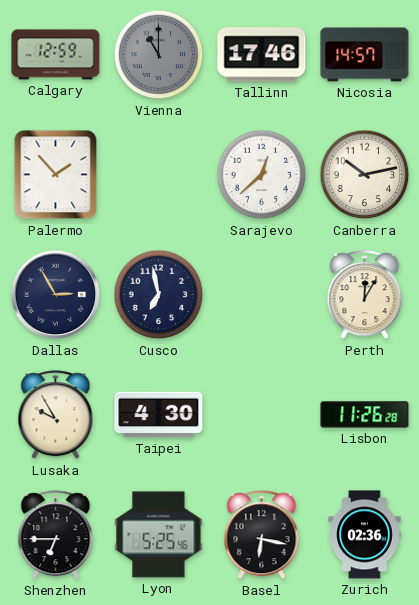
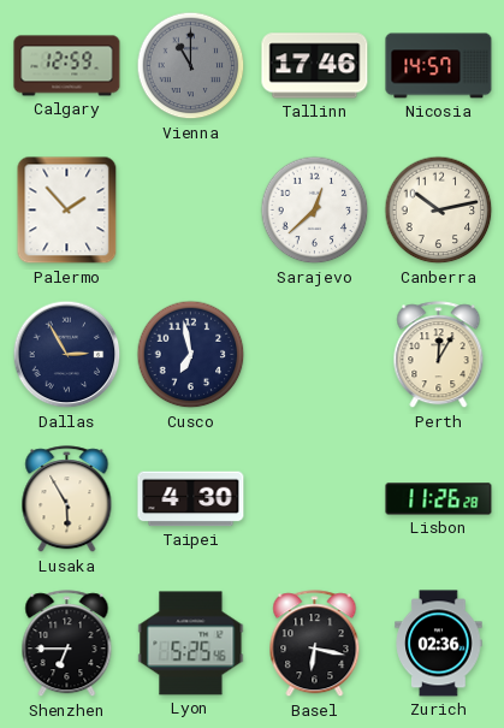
Lusaka: 9:55 -> 5:55
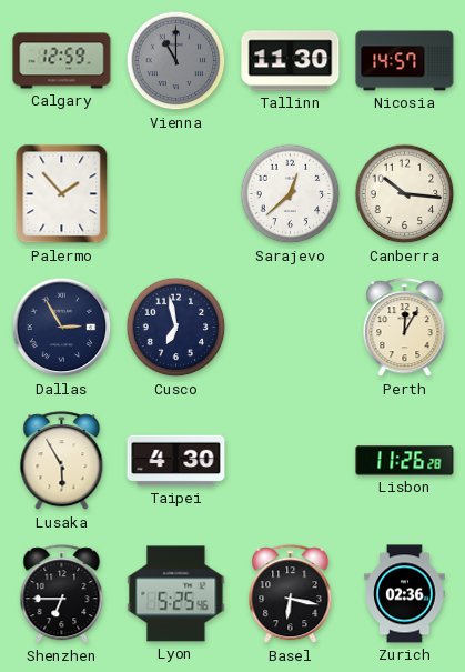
Tallinn: 17:46 -> 11:30
Canberra: 10:13 -> 10:16
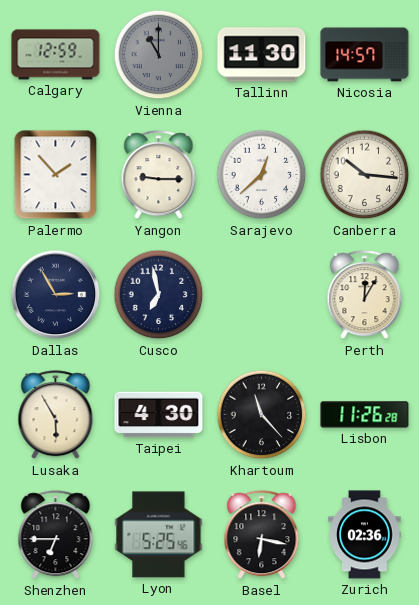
Yangon: none -> 9:15
Khartoum: none -> 11:23
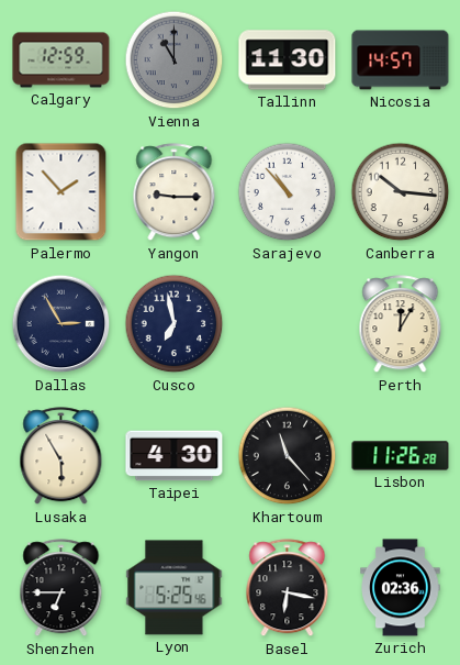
Sarajevo: 12:38 -> 10:53
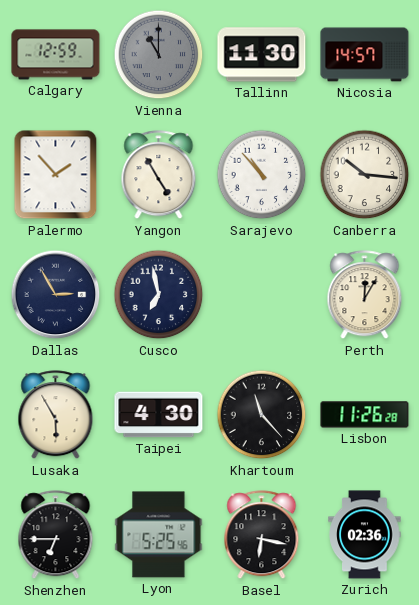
Yangon: 9:15 -> 4:55
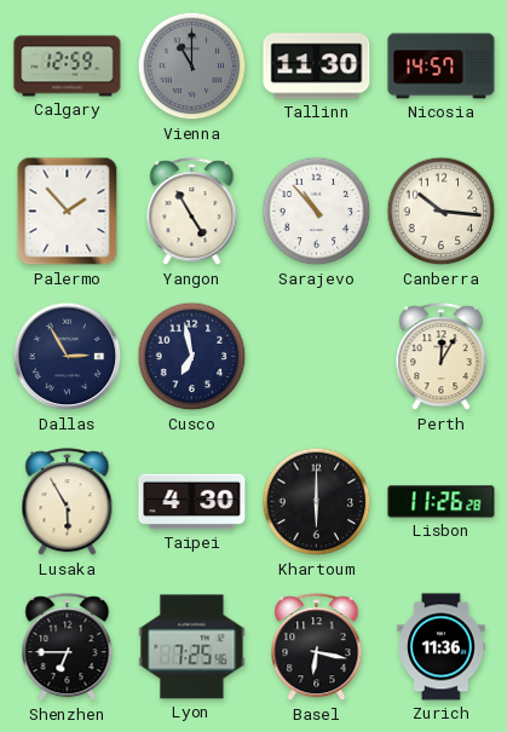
Khartoum: 11:23 -> 6:00
Lyon: 5:25 -> 7:25
Zurich: 02:36 -> 11:36
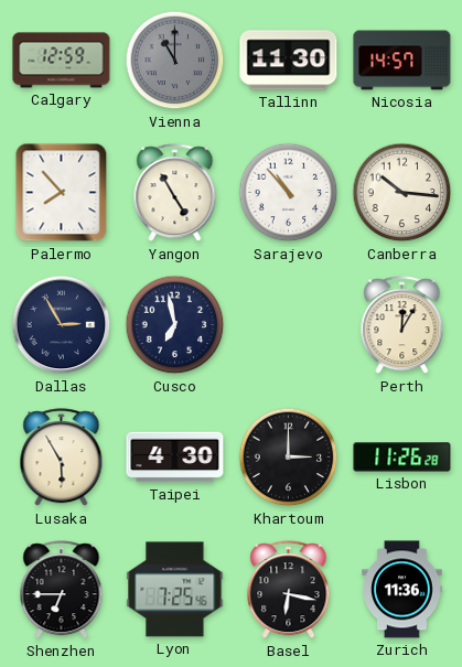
Palermo: 1:53 -> 7:53
Khartoum: 6:00 -> 3:00
